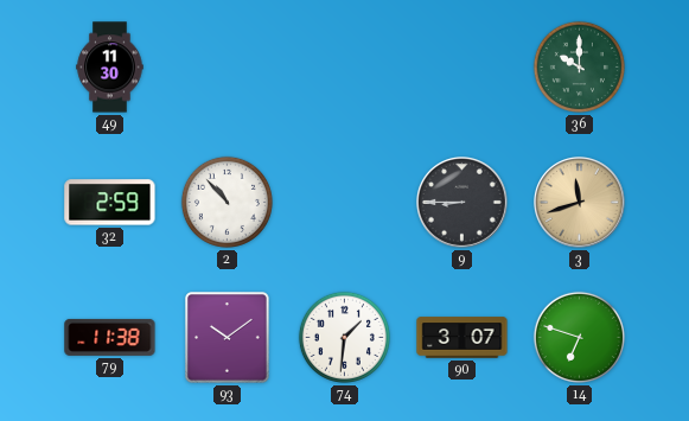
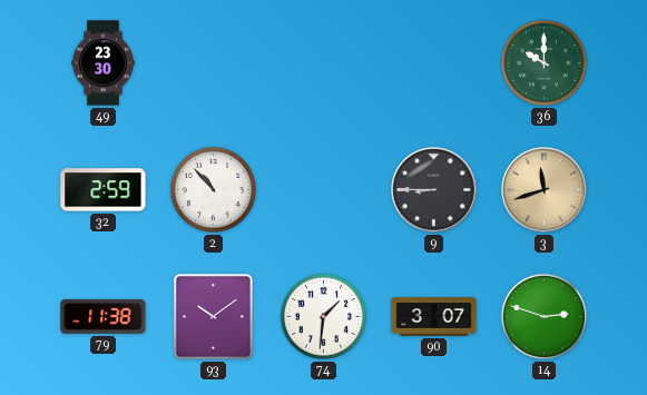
49: 11:30 -> 23:30
14: 6:48 -> 2:48
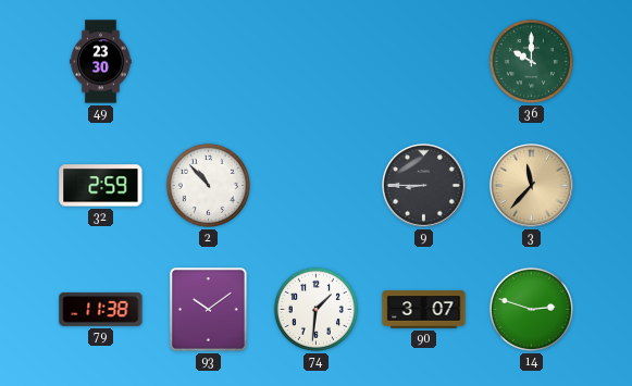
3: 11:42 -> 11:37
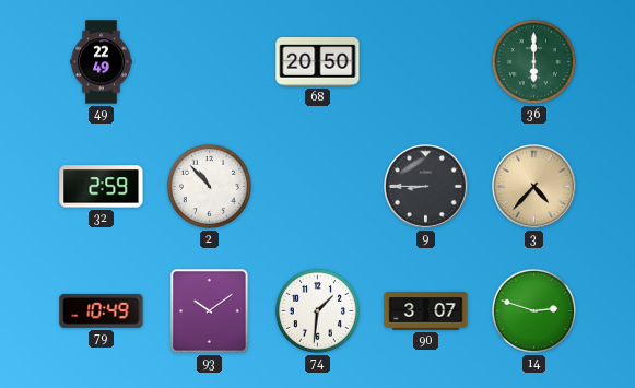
49: 23:30 -> 22:49
68: none -> 20:50
36: 10:00 -> 6:00
3: 11:37 -> 4:37
79: 11:38 -> 10:49
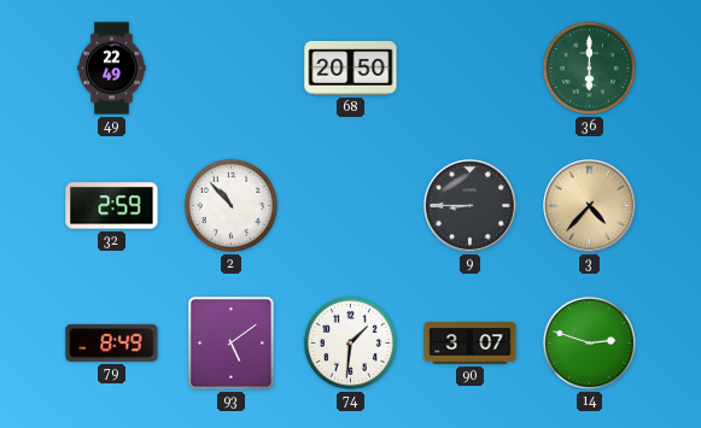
79: 10:49 -> 8:49
93: 10:09 -> 5:09
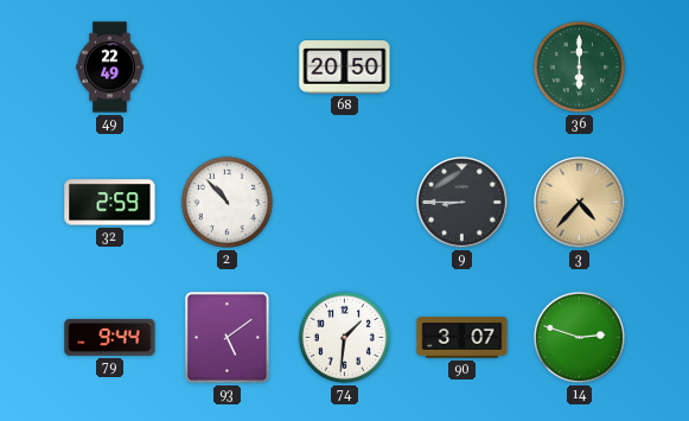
79: 8:49 -> 9:44
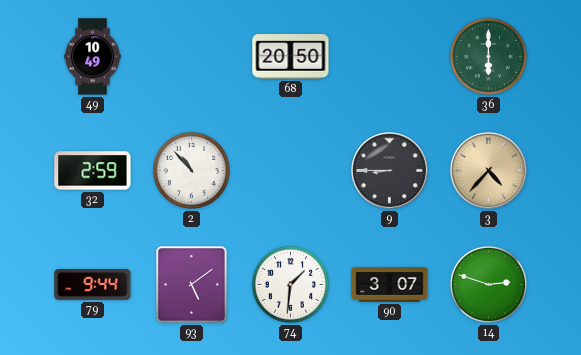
49: 22:49 -> 10:49
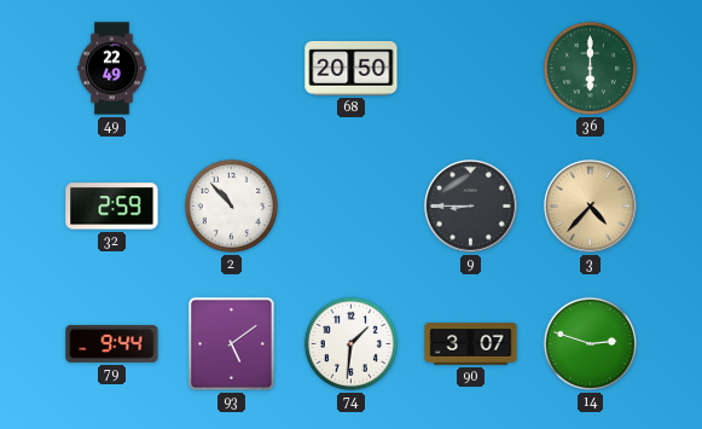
49: 10:49 -> 22:49
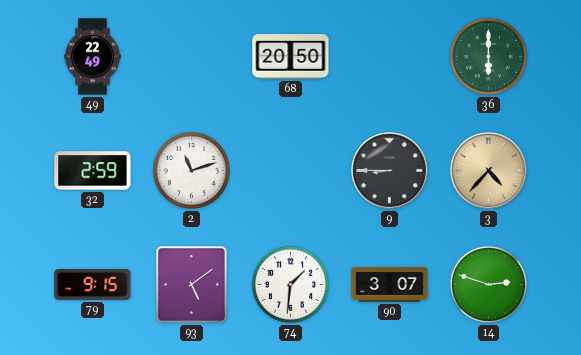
2: 10:53 -> 11:12
79: 9:44 -> 9:15
